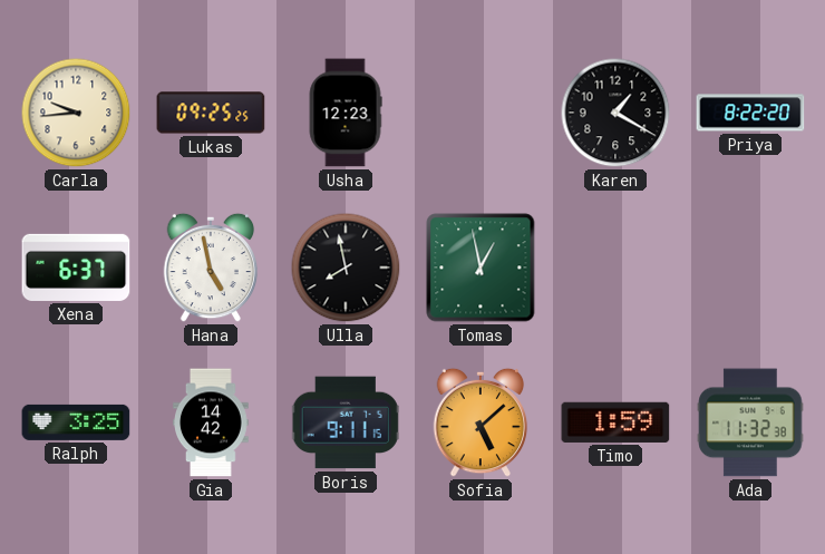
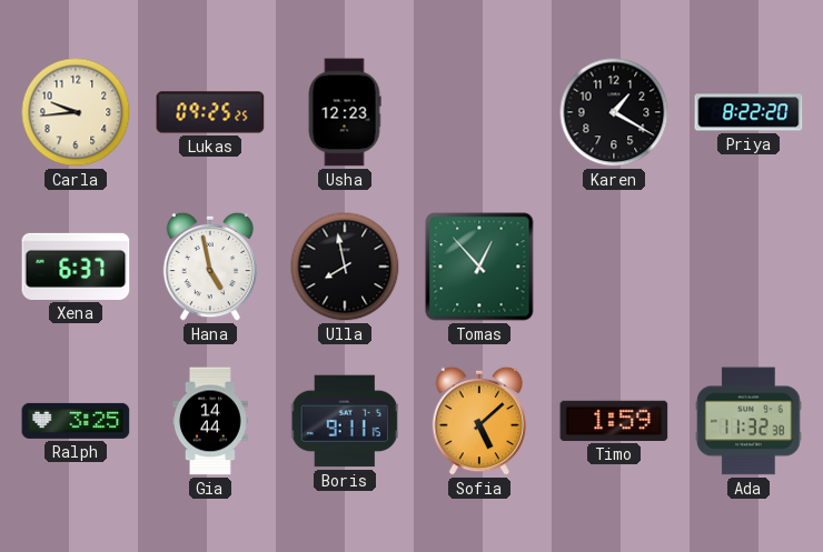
Tomas: 12:58 -> 12:53
Gia: 14:42 -> 14:44
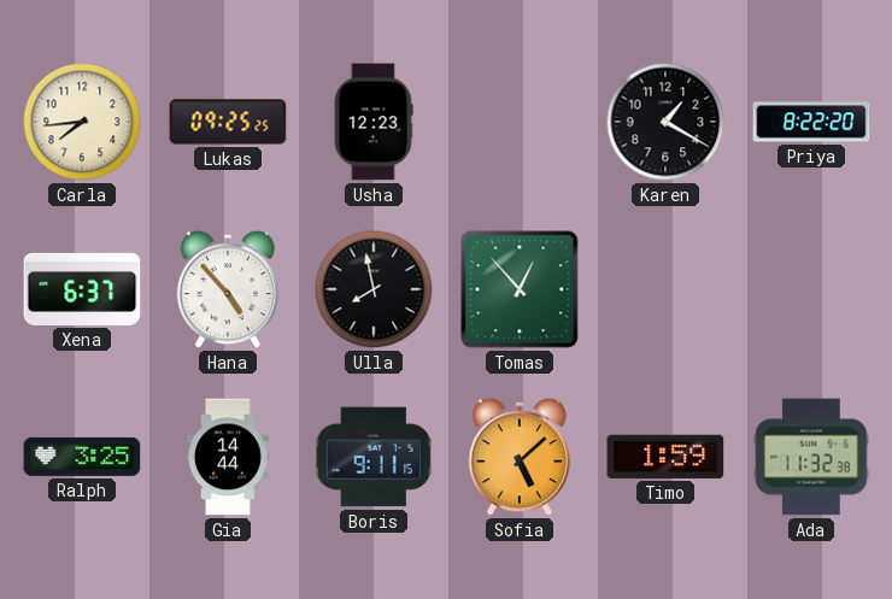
Carla: 9:44 -> 7:44
Hana: 4:58 -> 4:53
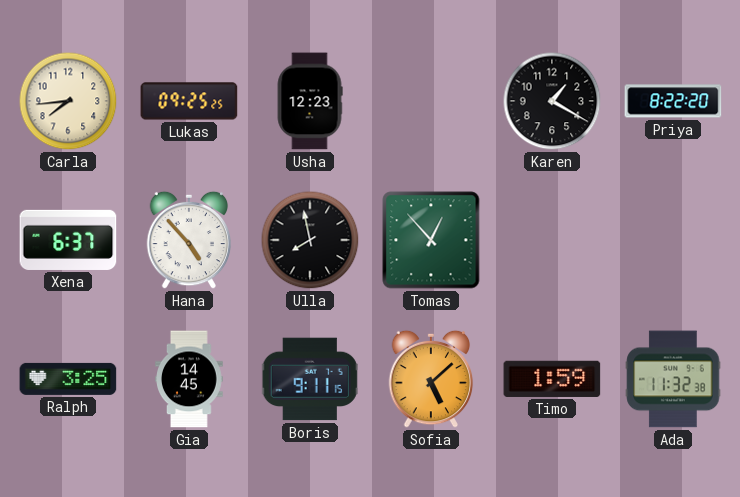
Gia: 14:44 -> 14:45
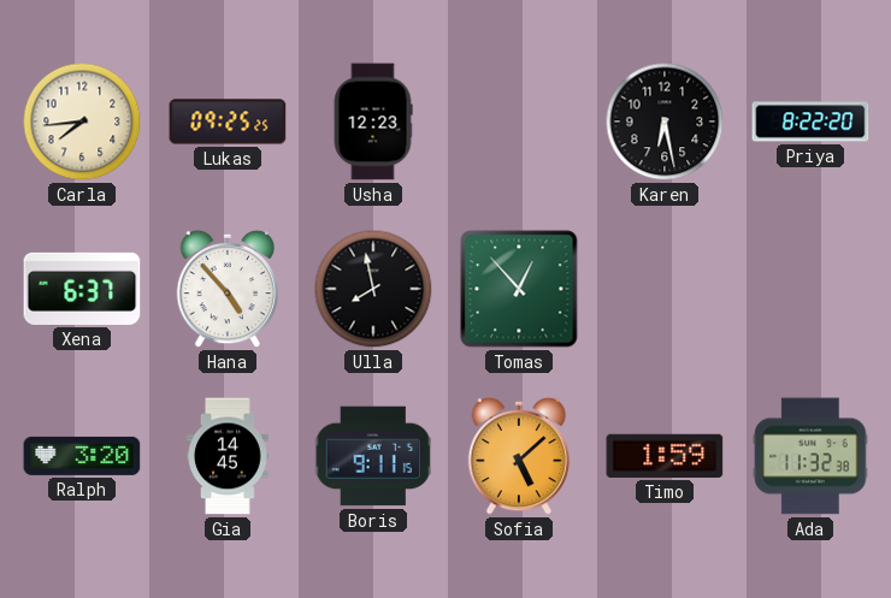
Karen: 1:20 -> 6:28
Ralph: 3:25 -> 3:20
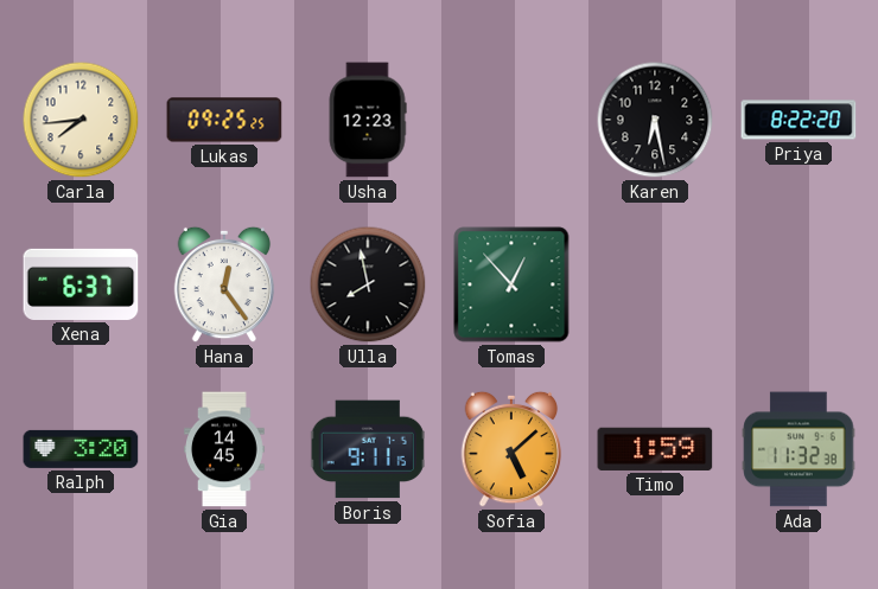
Hana: 4:53 -> 12:24
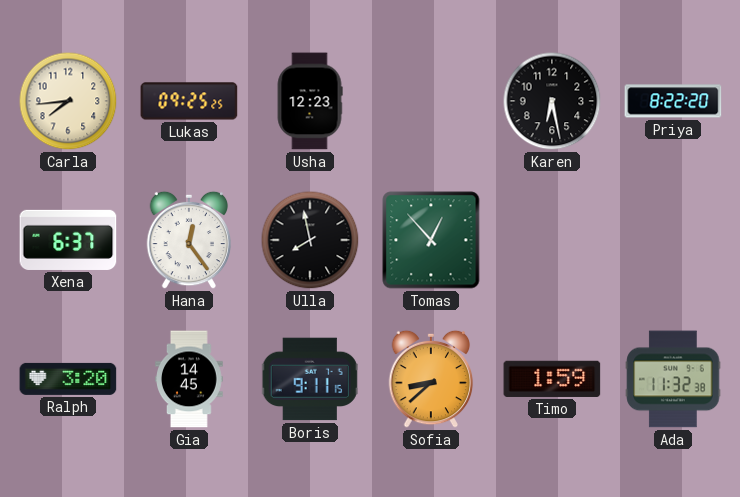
Sofia: 5:08 -> 8:38
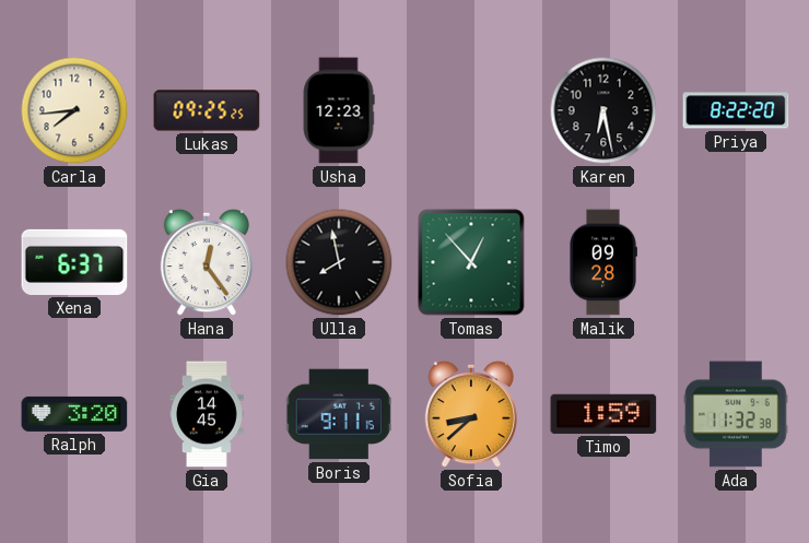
Malik: none -> 09:28
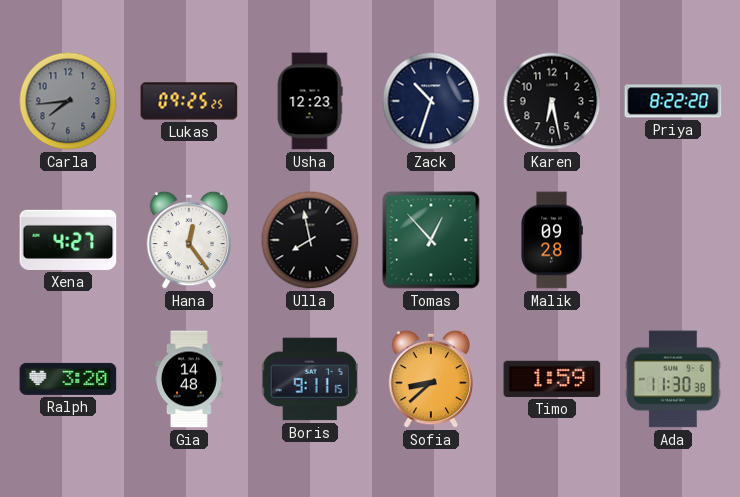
Carla dial: cream -> grey
Zack: none -> 10:33
Xena: 6:37 -> 4:27
Gia: 14:45 -> 14:48
Ada: 11:32 -> 11:30
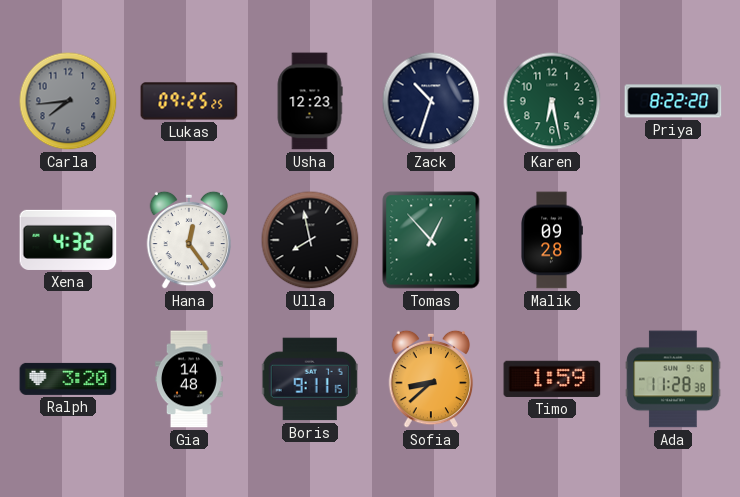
Karen dial: black -> green
Xena: 4:27 -> 4:32
Ada: 11:30 -> 11:28
